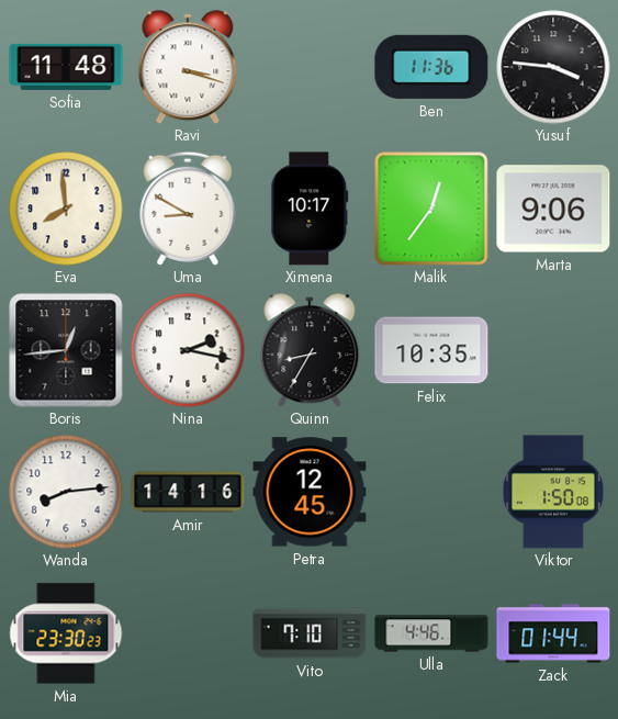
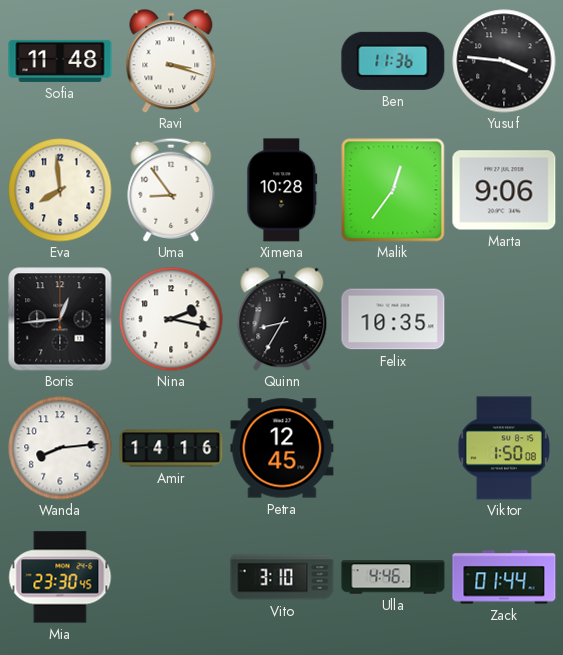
Uma: 8:50 -> 8:54
Ximena: 10:17 -> 10:28
Mia: 23:30:23 -> 23:30:45
Vito: 7:10 -> 3:10
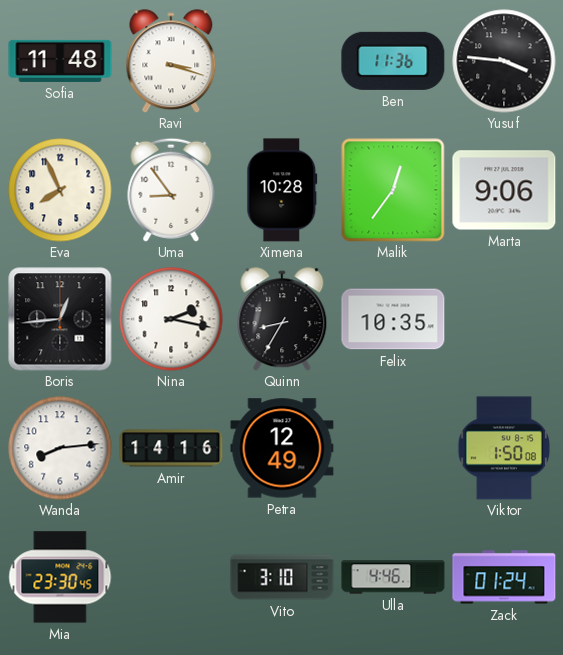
Eva: 7:59 -> 7:56
Petra: 12:45 -> 12:49
Zack: 01:44 -> 01:24
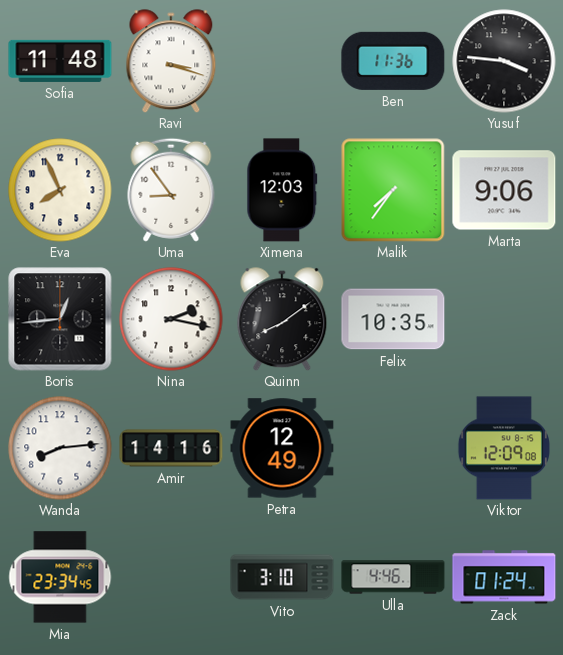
Ximena: 10:28 -> 12:03
Malik: 12:36 -> 7:36
Quinn: 8:35 -> 8:09
Viktor: 1:50 -> 12:09
Mia: 23:30 -> 23:34
